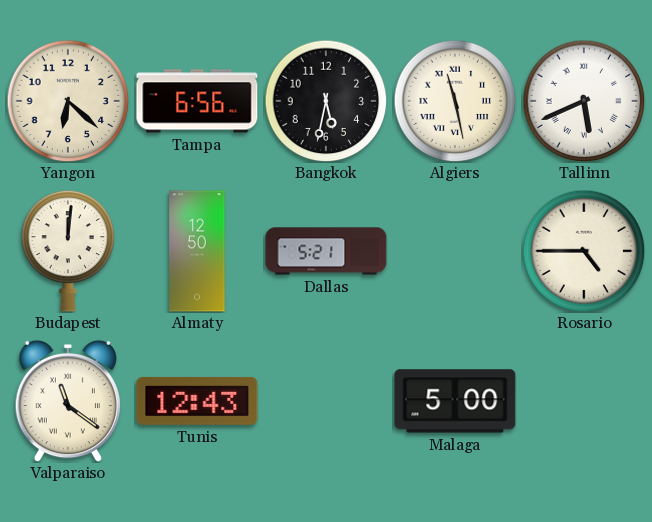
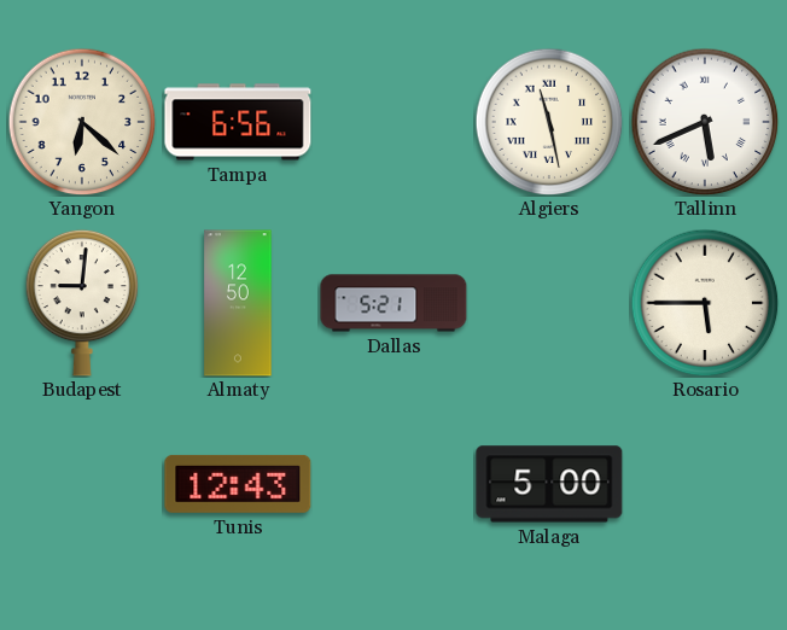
Bangkok: 5:32 -> none
Budapest: 12:01 -> 9:01
Rosario: 4:45 -> 5:45
Valparaiso: 11:21 -> none
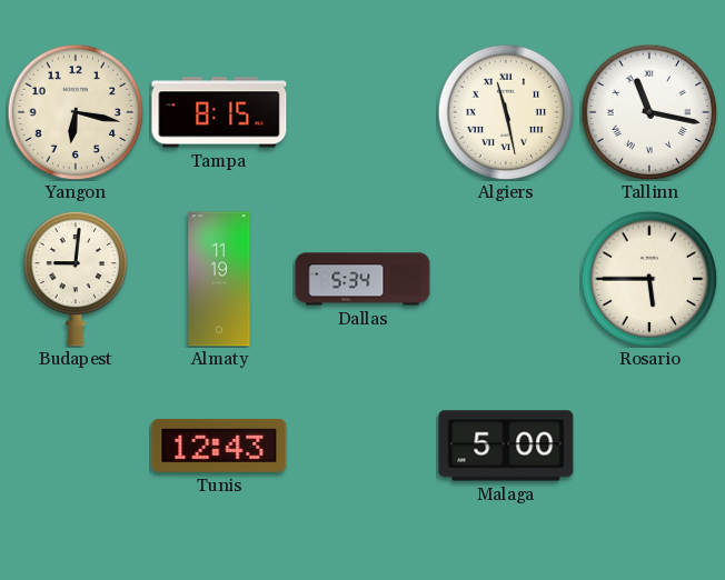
Yangon: 6:22 -> 6:17
Tampa: 6:56 -> 8:15
Tallinn: 5:41 -> 11:17
Almaty: 12:50 -> 11:19
Dallas: 5:21 -> 5:34
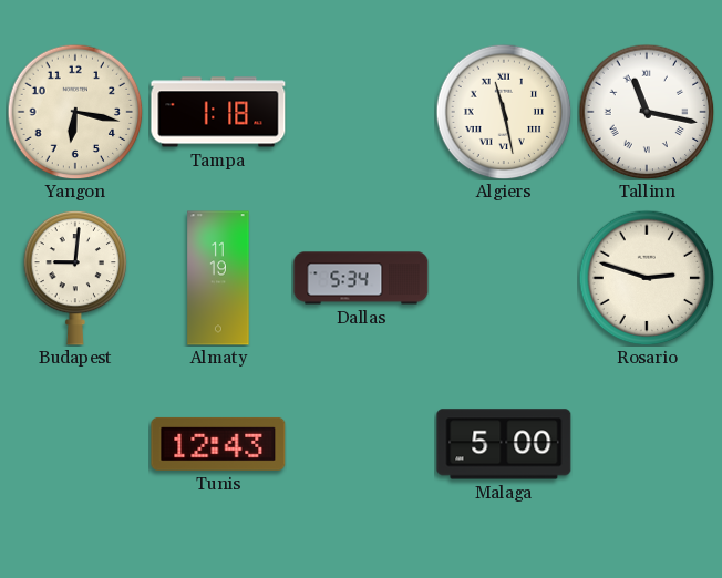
Tampa: 8:15 -> 1:18
Rosario: 5:45 -> 2:48
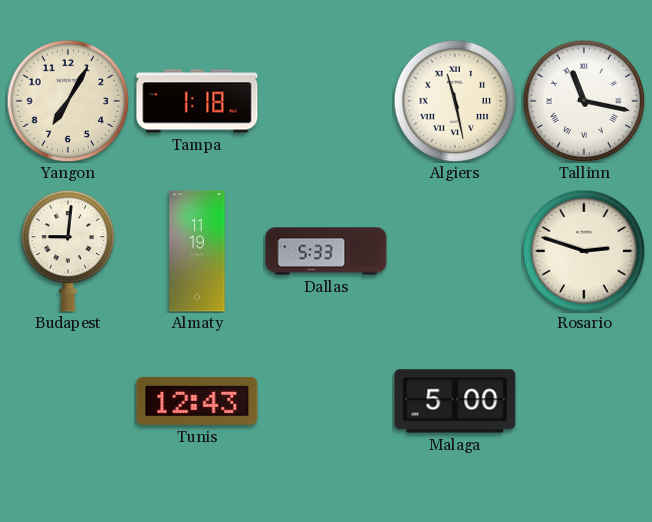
Yangon: 6:17 -> 7:05
Dallas: 5:34 -> 5:33
